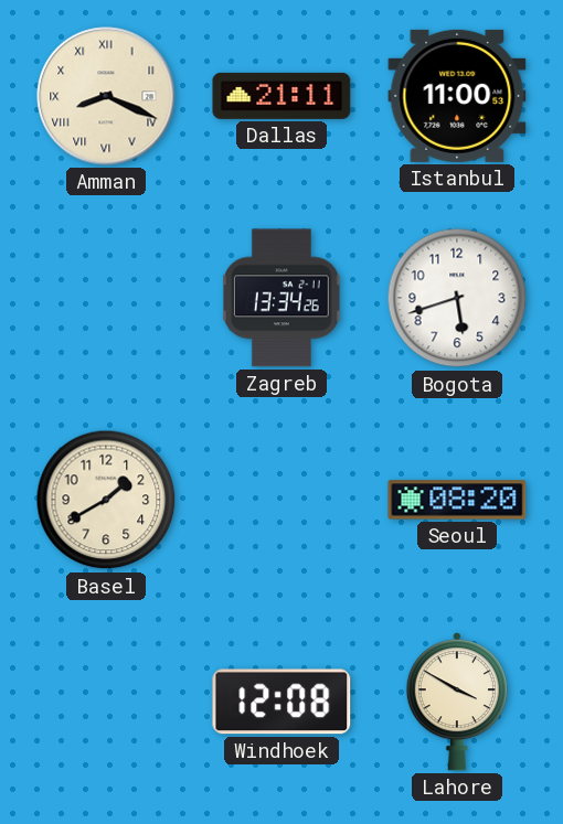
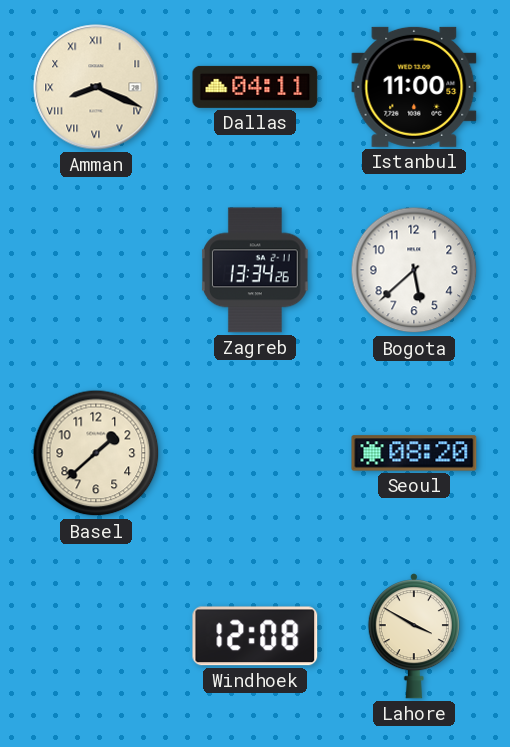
Dallas: 21:11 -> 04:11
Bogota: 5:42 -> 5:38
Basel: 1:40 -> 1:38
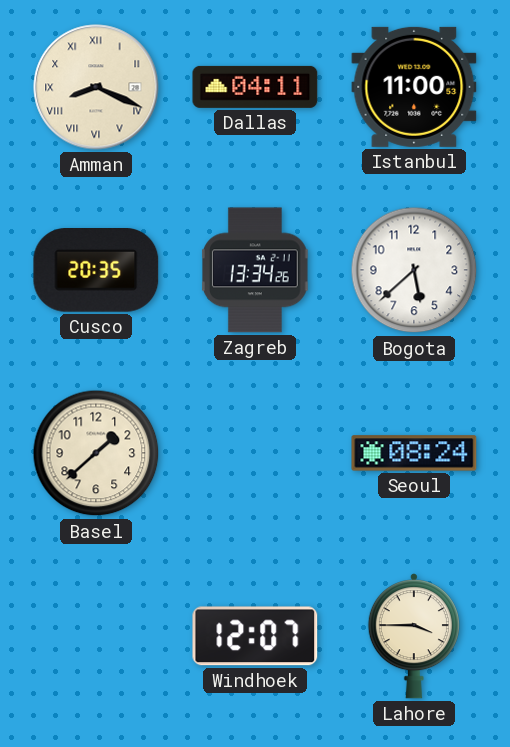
Cusco: none -> 20:35
Seoul: 08:20 -> 08:24
Windhoek: 12:08 -> 12:07
Lahore: 3:50 -> 3:45
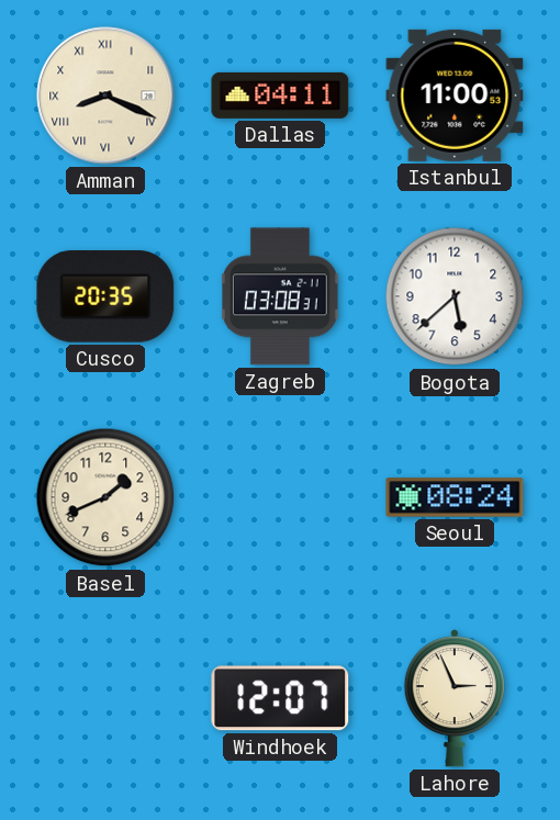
Zagreb: 13:34 -> 03:08
Basel: 1:38 -> 1:41
Lahore: 3:45 -> 2:56
